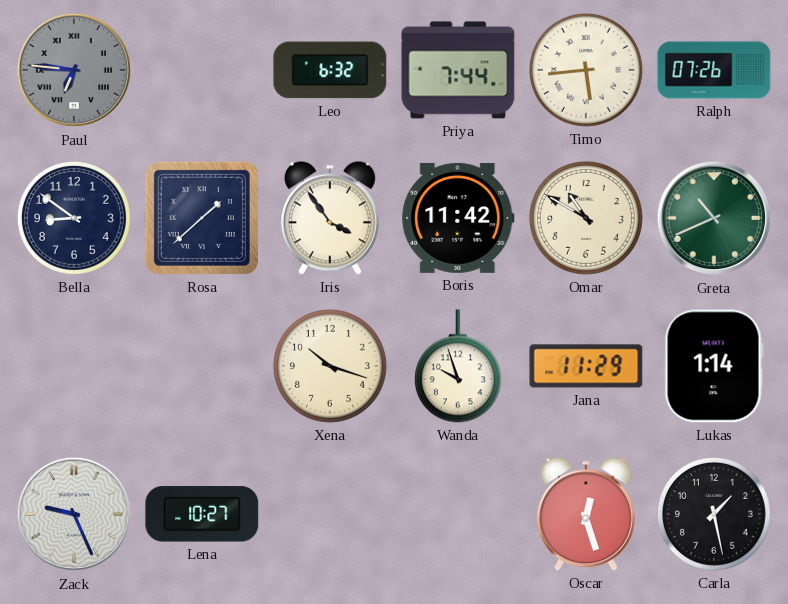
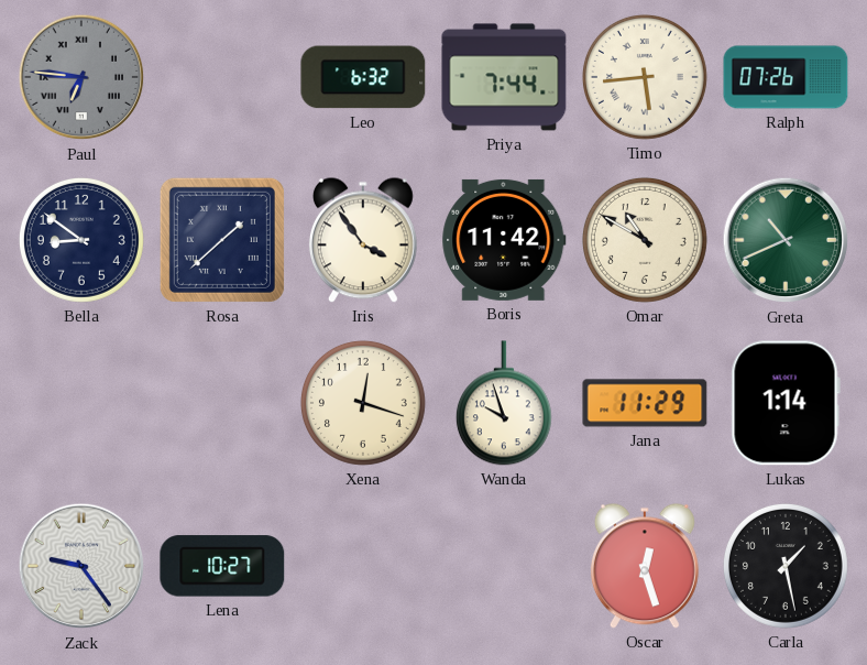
Xena: 10:18 -> 12:18
Zack: 9:26 -> 9:24
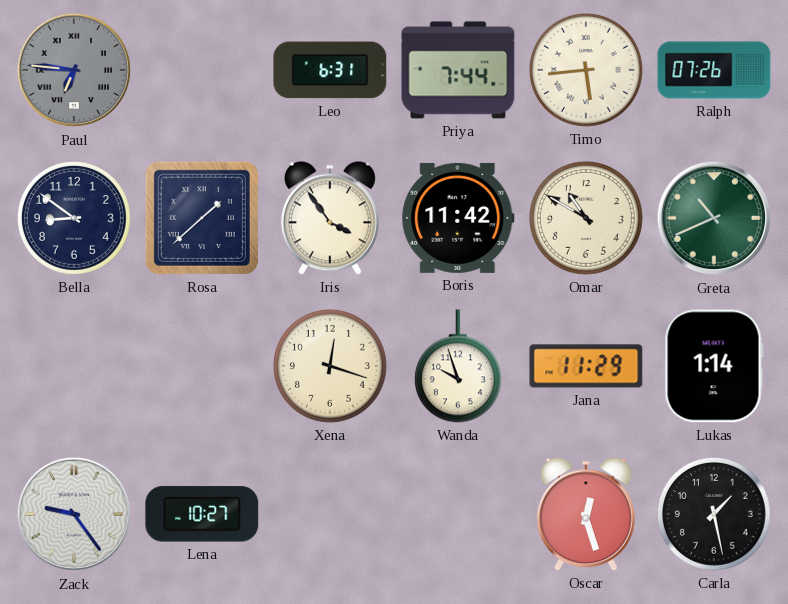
Leo: 6:32 -> 6:31
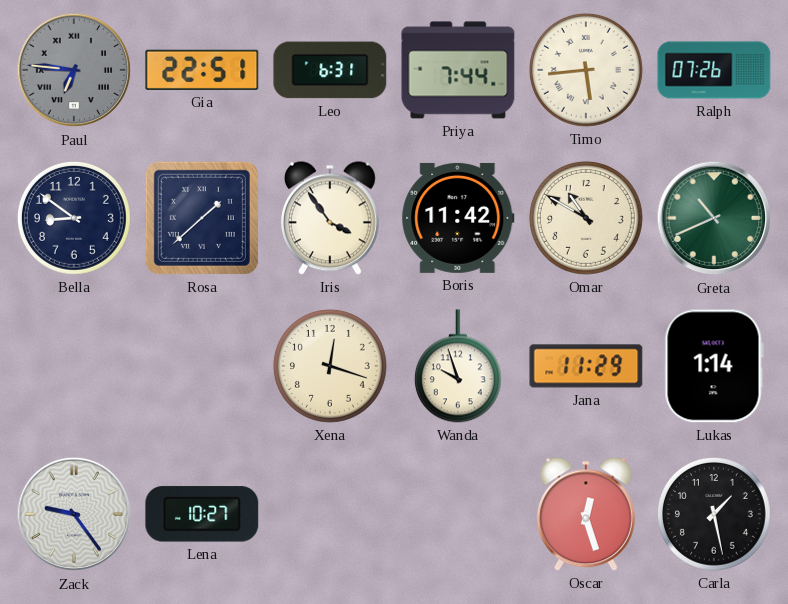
Gia: none -> 22:51
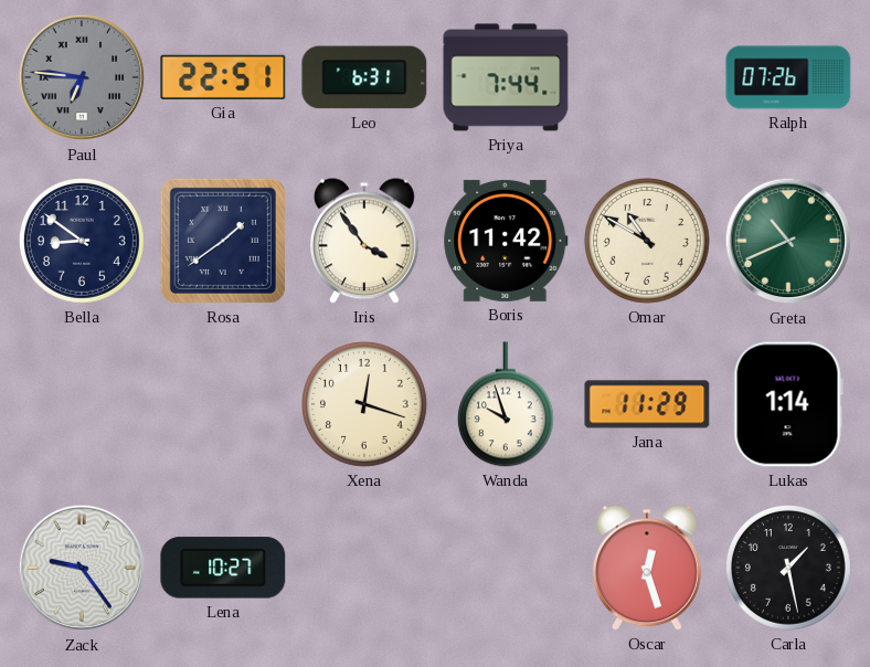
Timo: 5:44 -> none
Rosa: 1:38 -> 1:39
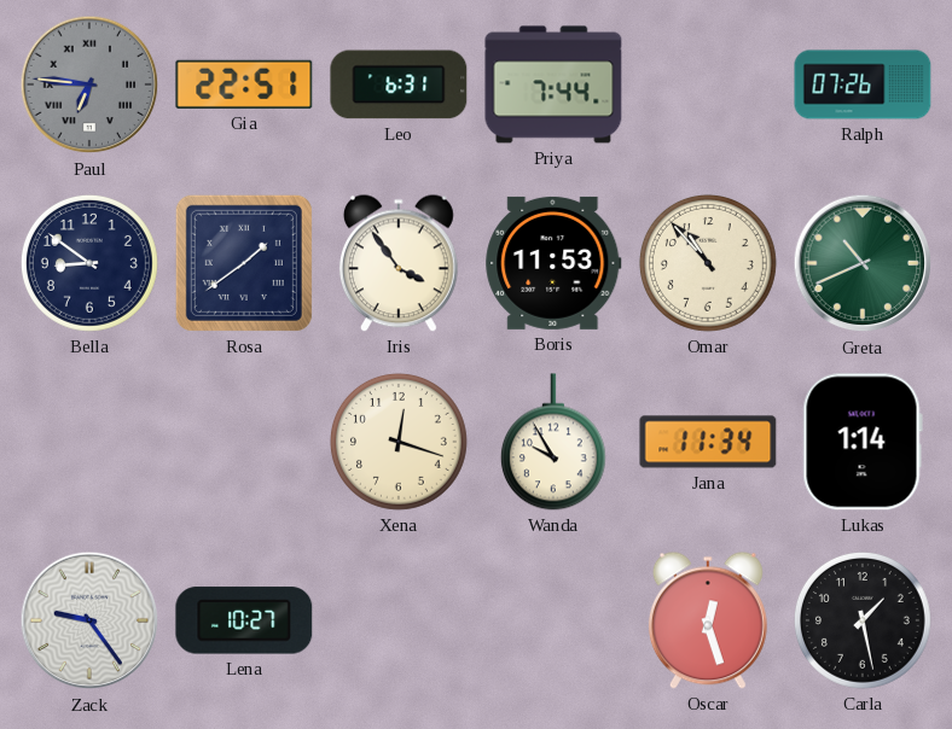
Boris: 11:42 -> 11:53
Omar: 10:50 -> 10:53
Wanda: 9:57 -> 9:55
Jana: 11:29 -> 11:34
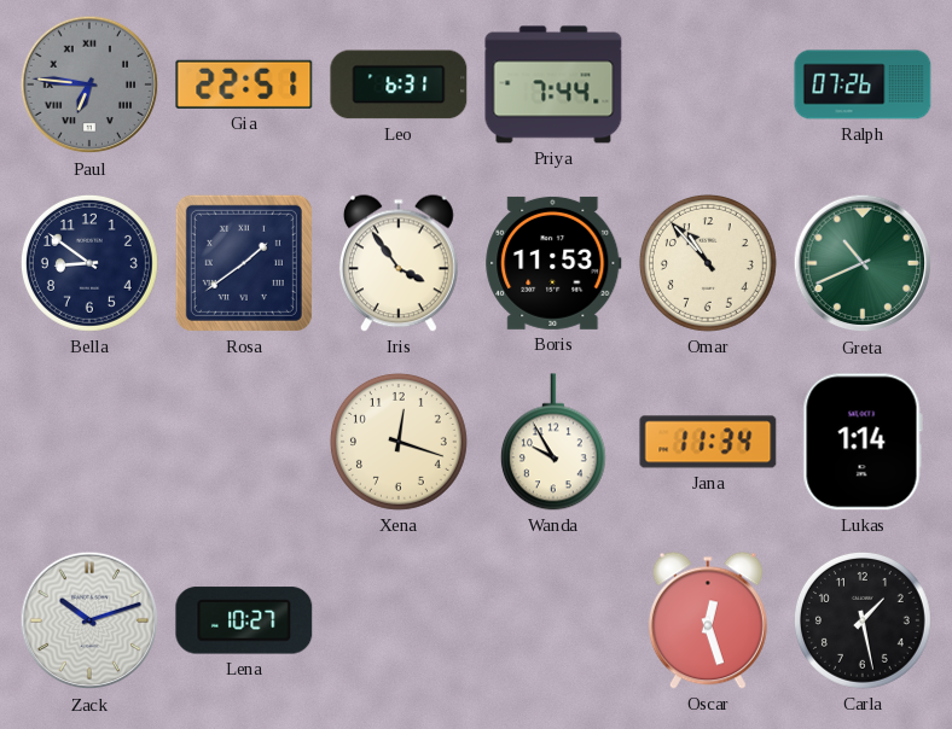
Zack: 9:24 -> 10:12
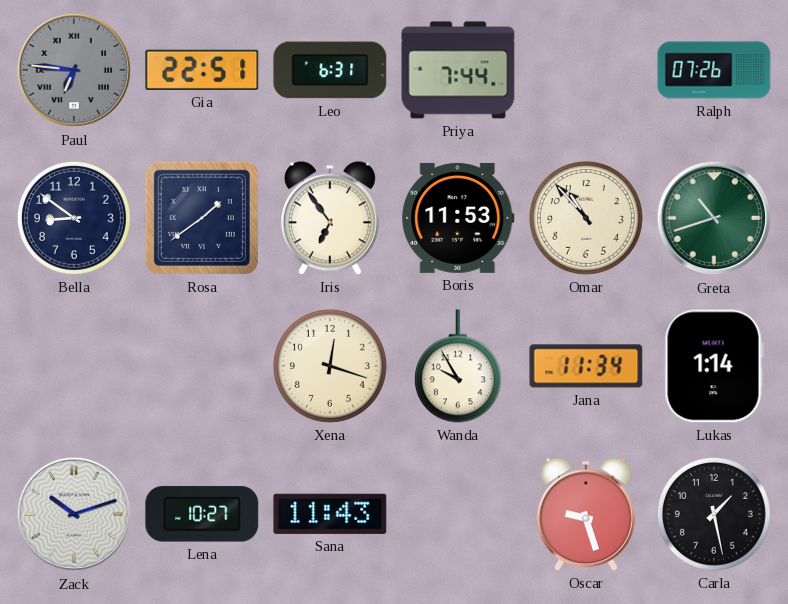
Iris: 3:54 -> 6:54
Greta: 10:41 -> 10:42
Sana: none -> 11:43
Oscar: 12:27 -> 9:27
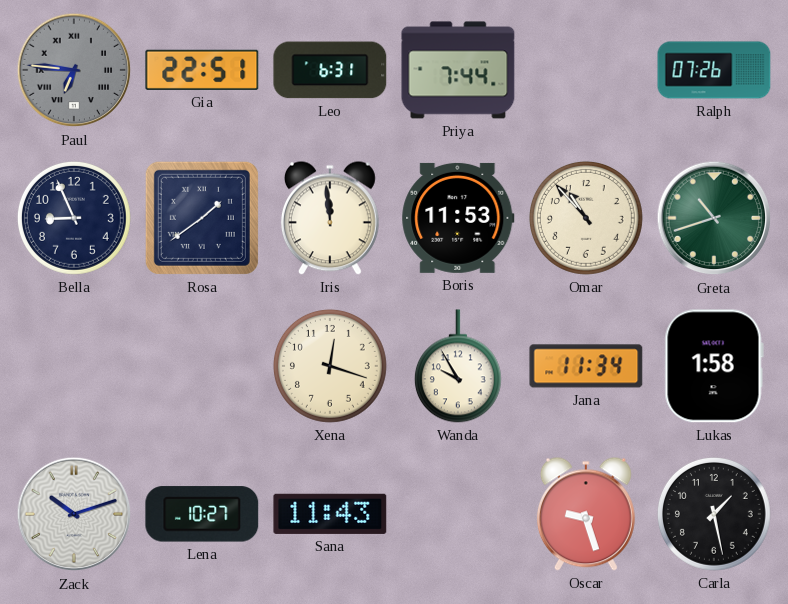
Bella: 8:51 -> 8:56
Iris: 6:54 -> 11:59
Lukas: 1:14 -> 1:58
